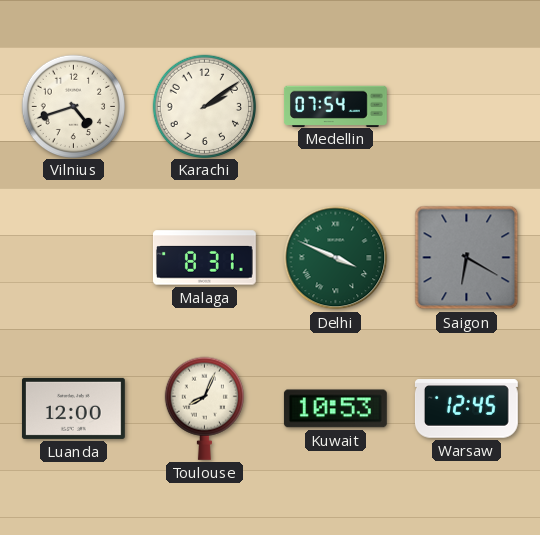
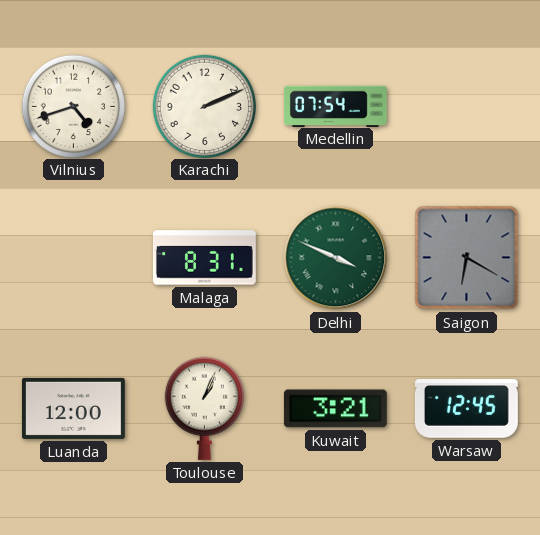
Karachi: 2:09 -> 2:11
Toulouse: 8:04 -> 1:04
Kuwait: 10:53 -> 3:21
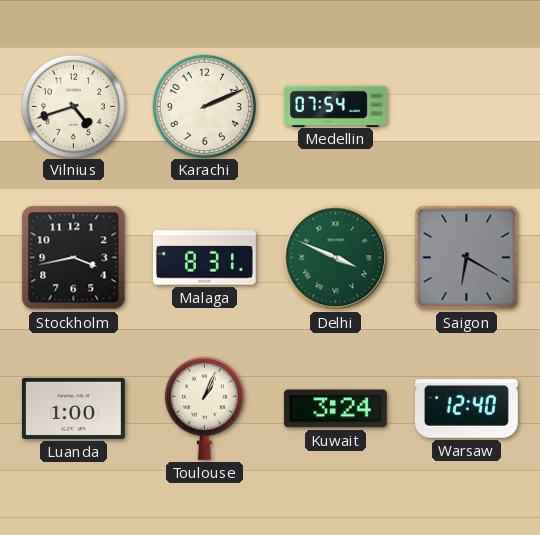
Stockholm: none -> 3:43
Luanda: 12:00 -> 1:00
Kuwait: 3:21 -> 3:24
Warsaw: 12:45 -> 12:40
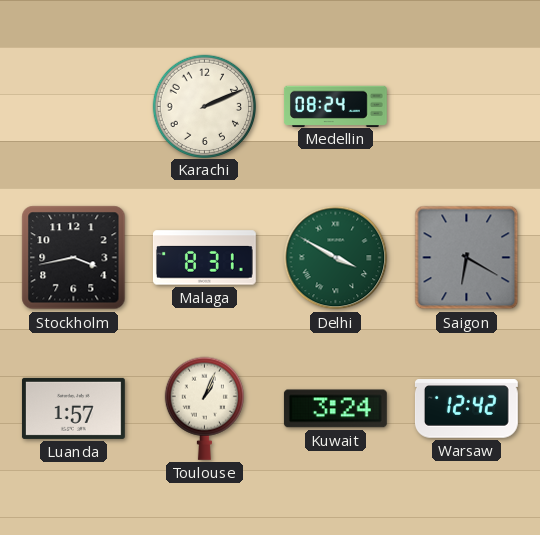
Vilnius: 4:42 -> none
Medellin: 07:54 -> 08:24
Delhi: 3:49 -> 3:50
Luanda: 1:00 -> 1:57
Warsaw: 12:40 -> 12:42
